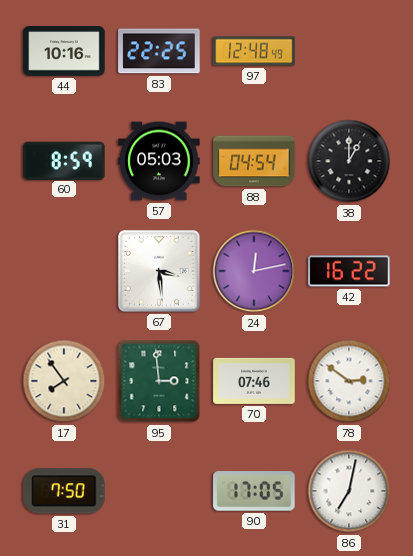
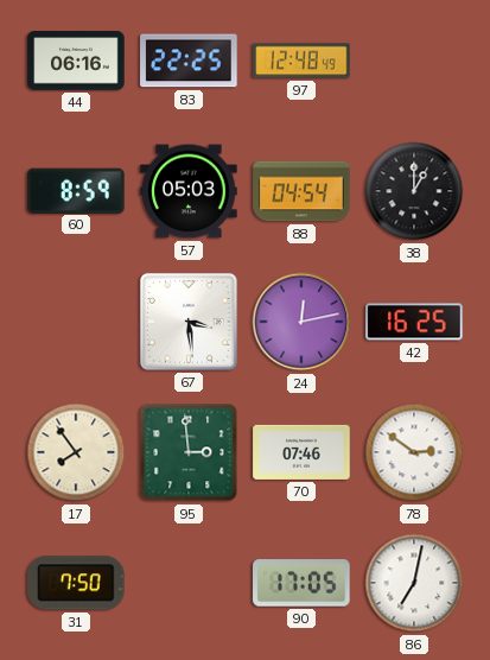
44: 10:16 -> 06:16
42: 16:22 -> 16:25
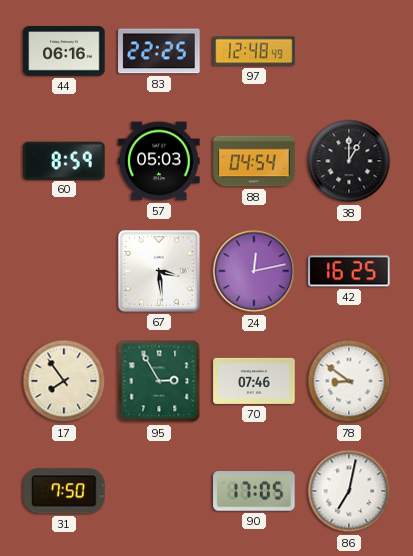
95: 2:59 -> 2:55
78: 2:51 -> 8:51
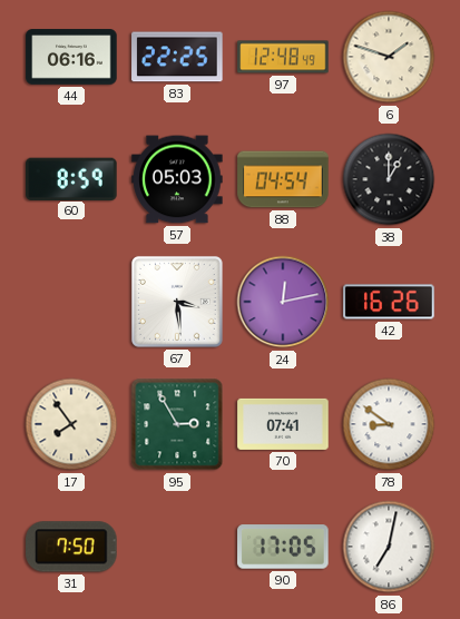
6: none -> 1:48
42: 16:25 -> 16:26
70: 07:46 -> 07:41
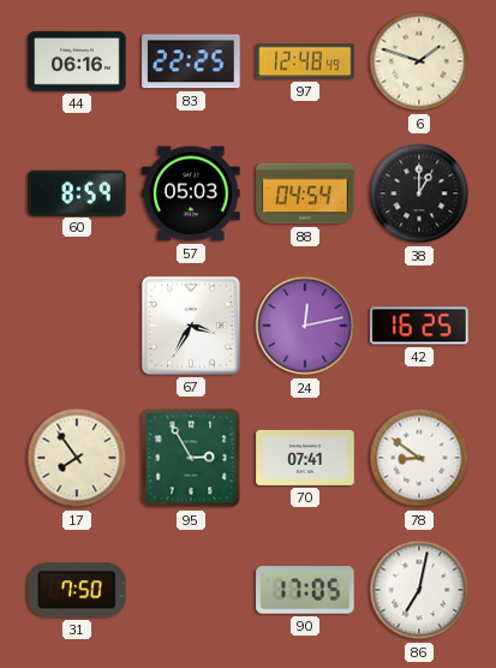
67: 3:29 -> 3:35
42: 16:26 -> 16:25
